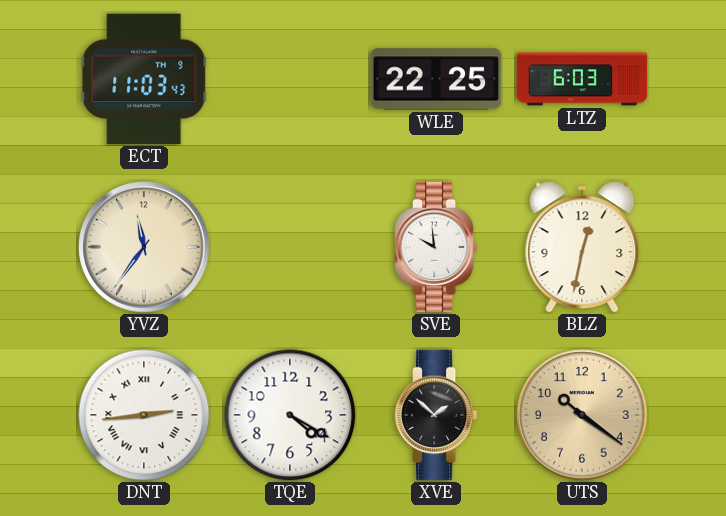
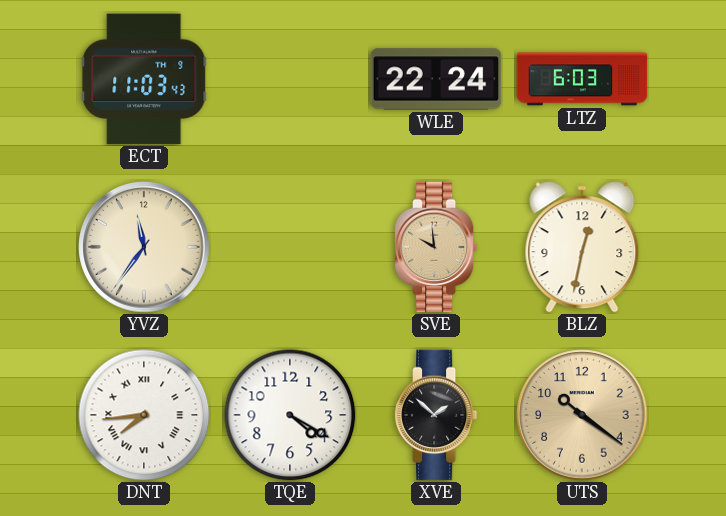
WLE: 22:25 -> 22:24
SVE dial: white -> champagne
DNT: 2:44 -> 7:44
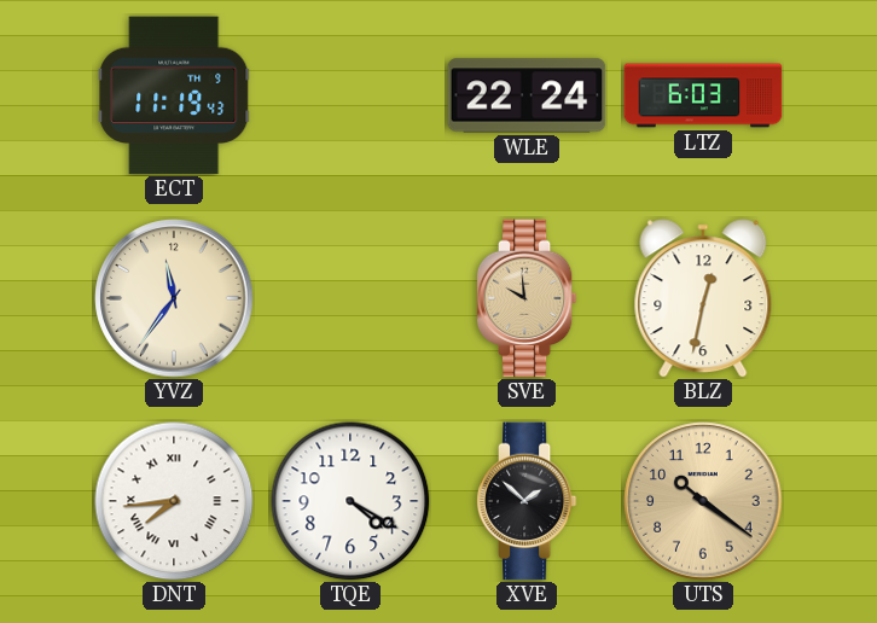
ECT: 11:03 -> 11:19
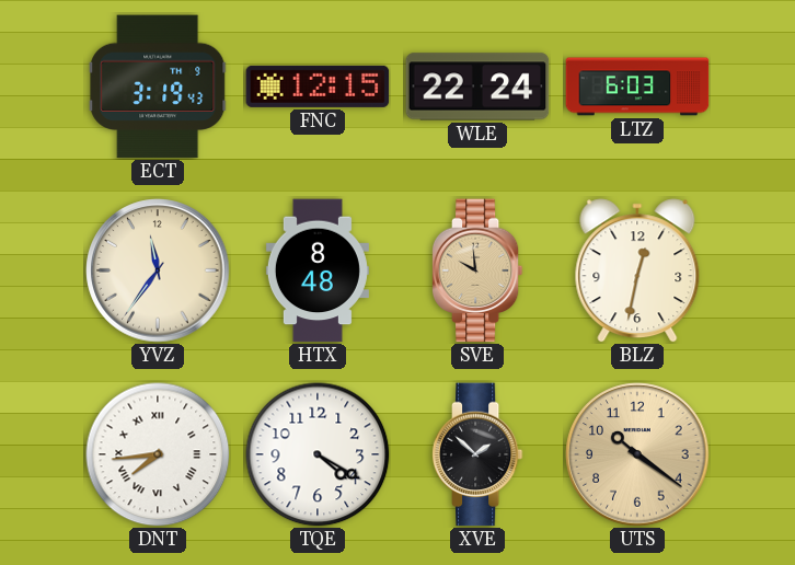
ECT: 11:19 -> 3:19
FNC: none -> 12:15
HTX: none -> 8:48
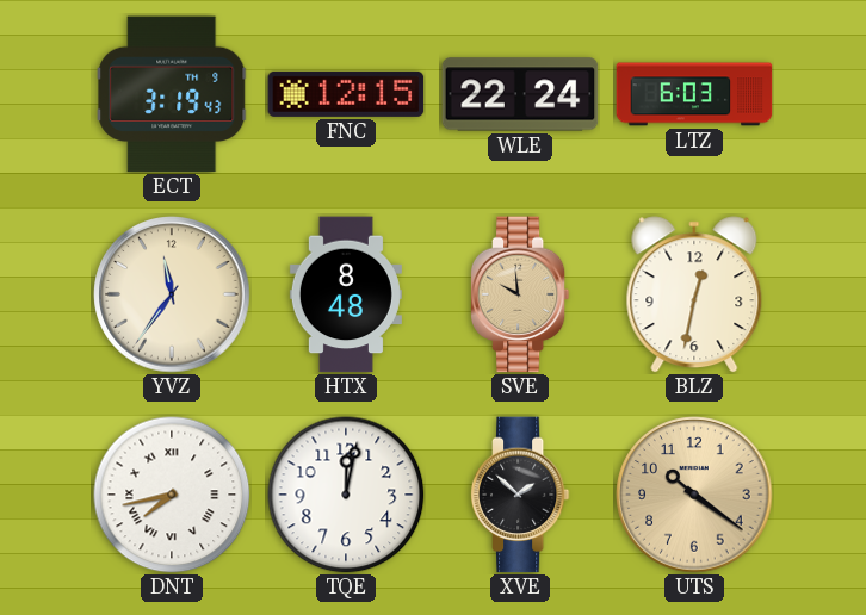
DNT: 7:44 -> 7:43
TQE: 4:20 -> 12:02
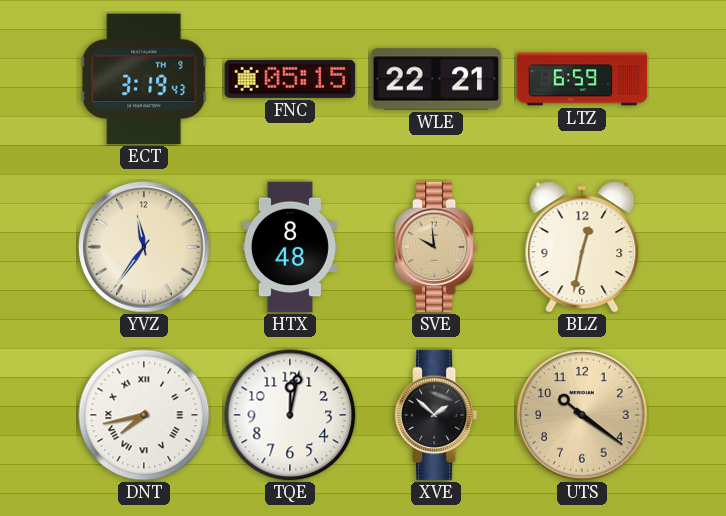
FNC: 12:15 -> 05:15
WLE: 22:24 -> 22:21
LTZ: 6:03 -> 6:59
